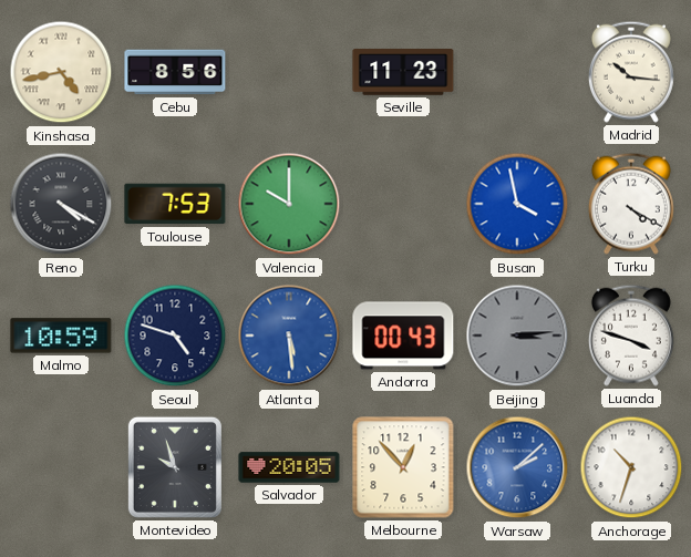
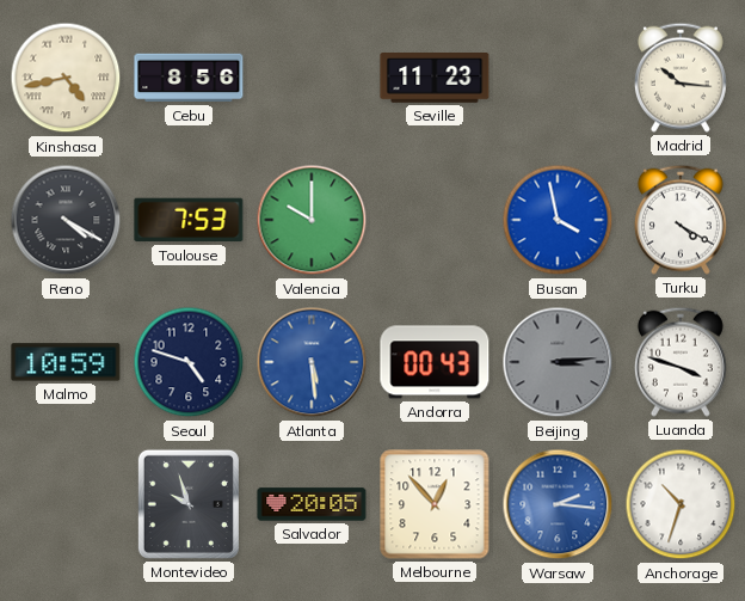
Warsaw: 2:08 -> 2:16
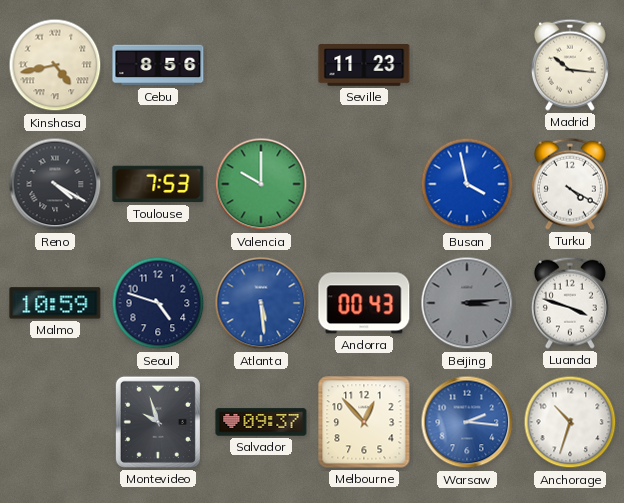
Salvador: 20:05 -> 09:37
